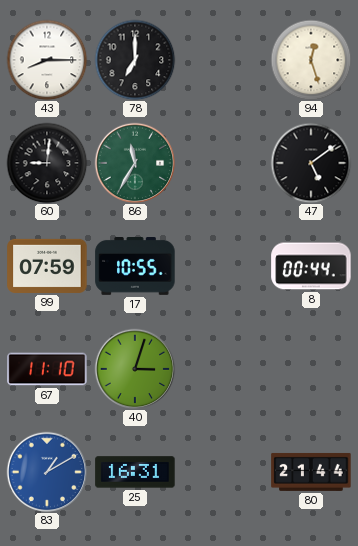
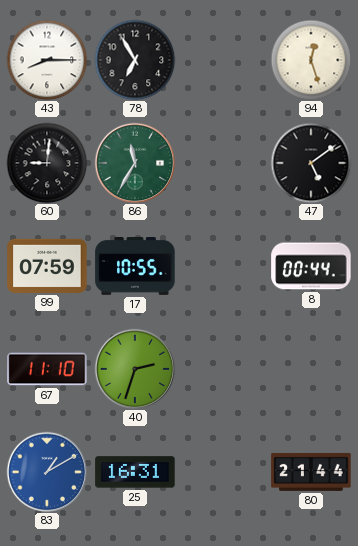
78: 7:00 -> 6:55
40: 3:03 -> 2:33
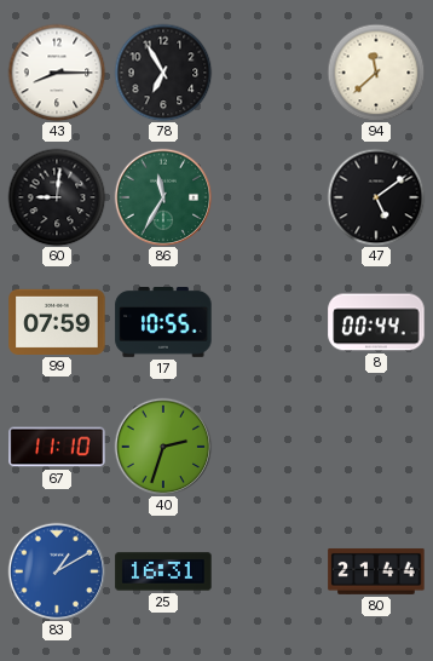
94: 12:27 -> 11:38
